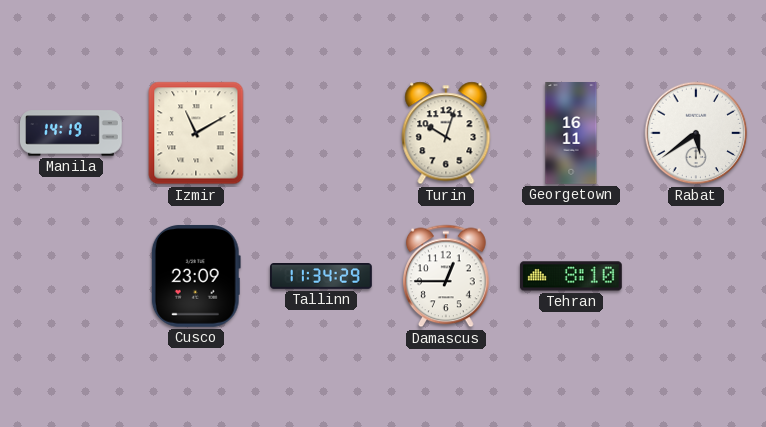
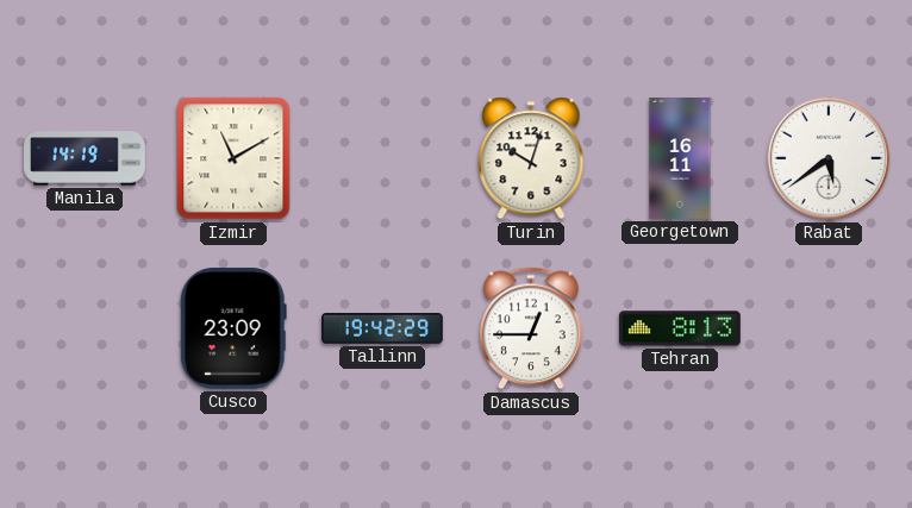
Tallinn: 11:34 -> 19:42
Tehran: 8:10 -> 8:13
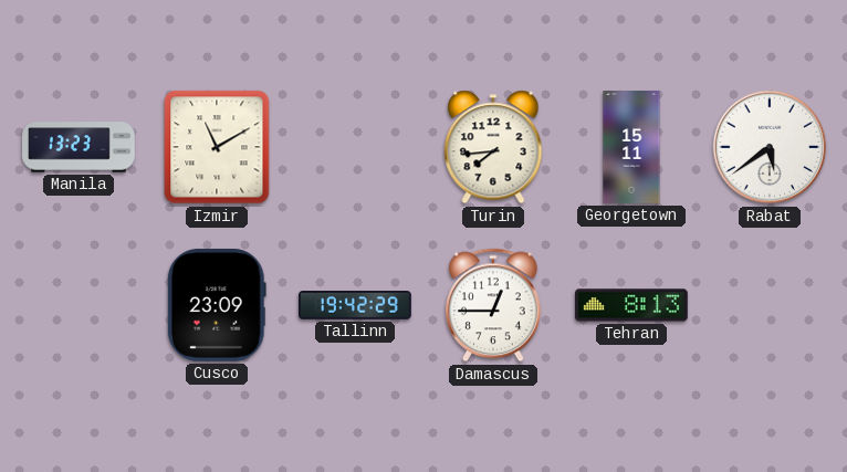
Manila: 14:19 -> 13:23
Turin: 10:03 -> 7:44
Georgetown: 16:11 -> 15:11
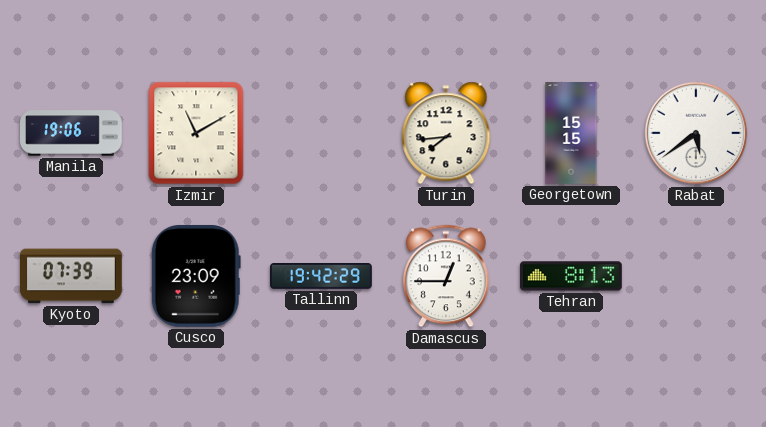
Manila: 13:23 -> 19:06
Georgetown: 15:11 -> 15:15
Kyoto: none -> 07:39
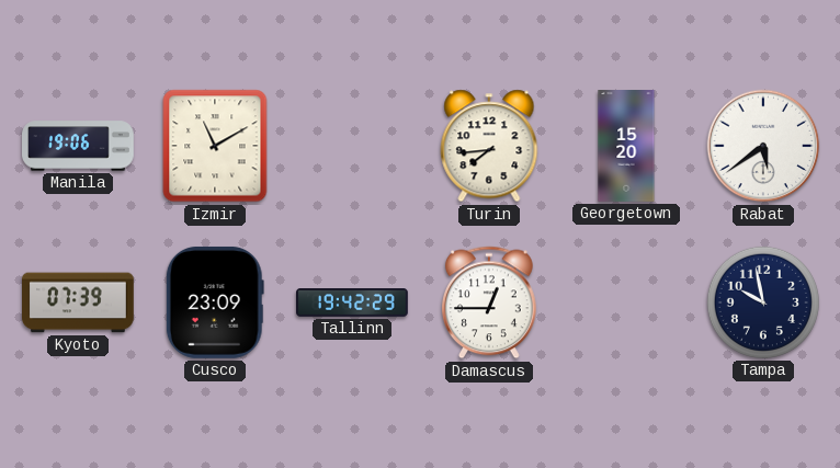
Georgetown: 15:15 -> 15:20
Tehran: 8:13 -> none
Tampa: none -> 9:58
